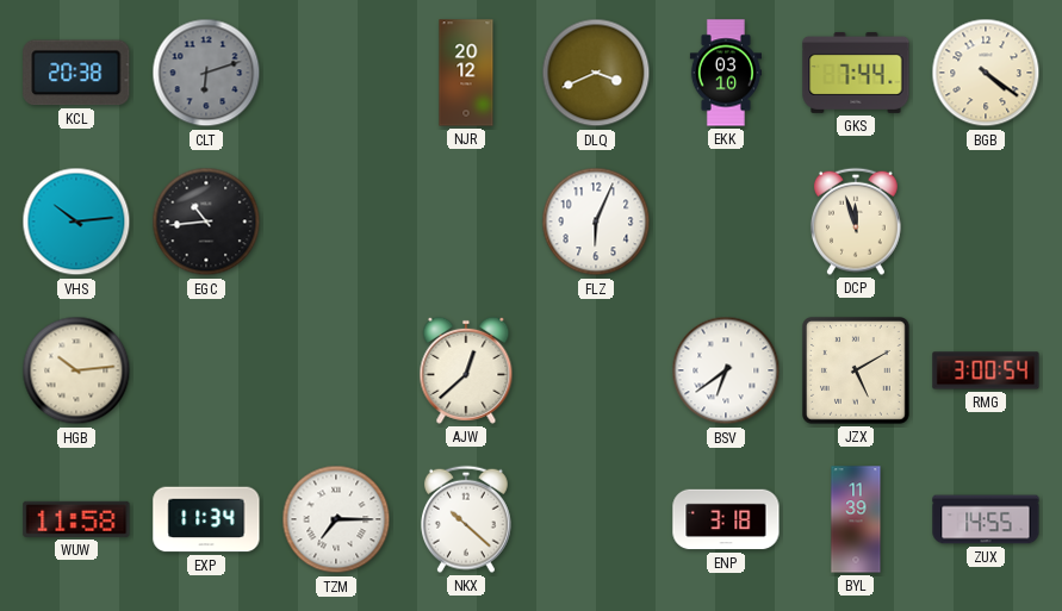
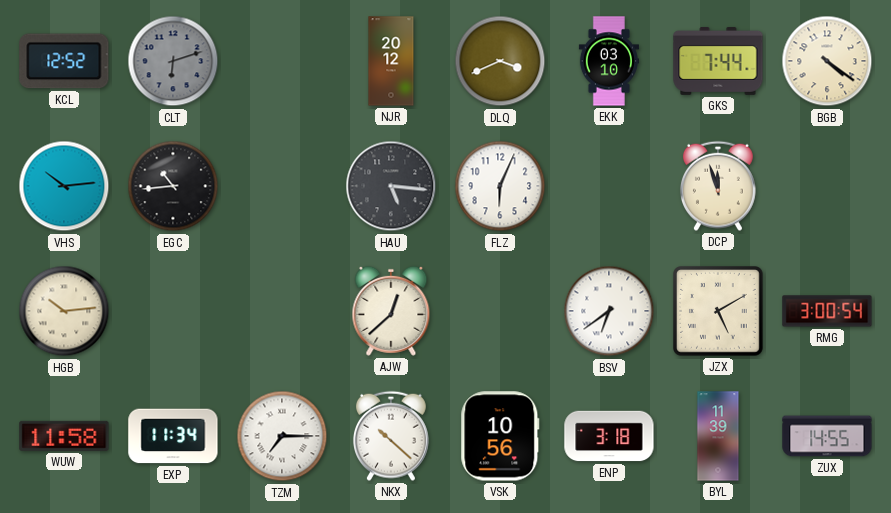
KCL: 20:38 -> 12:52
HAU: none -> 5:16
VSK: none -> 10:56
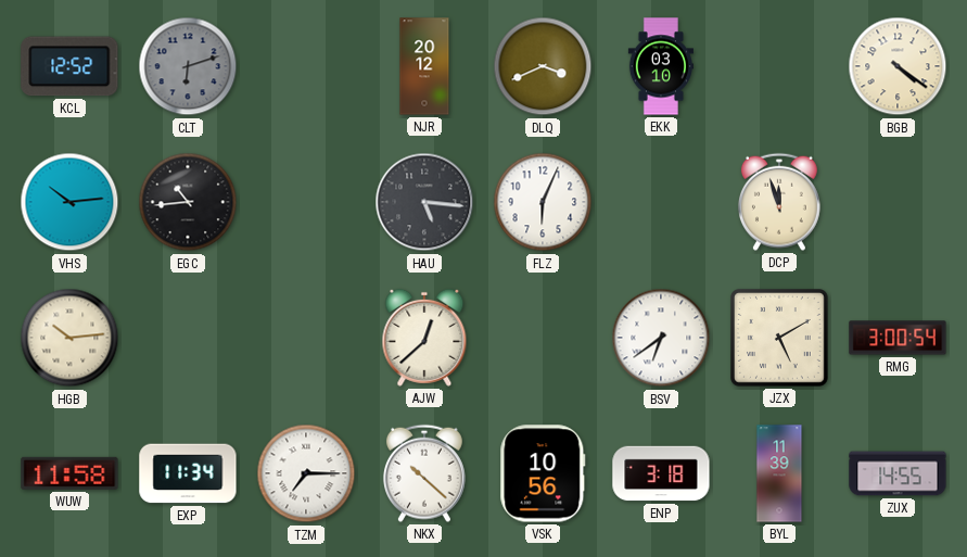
GKS: 7:44 -> none
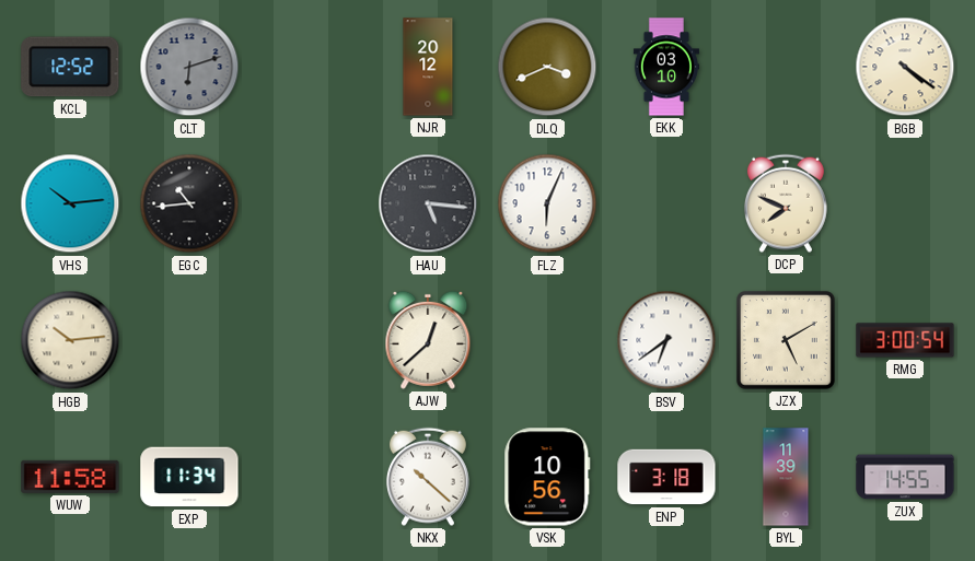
DCP: 11:57 -> 7:49
TZM: 7:15 -> none
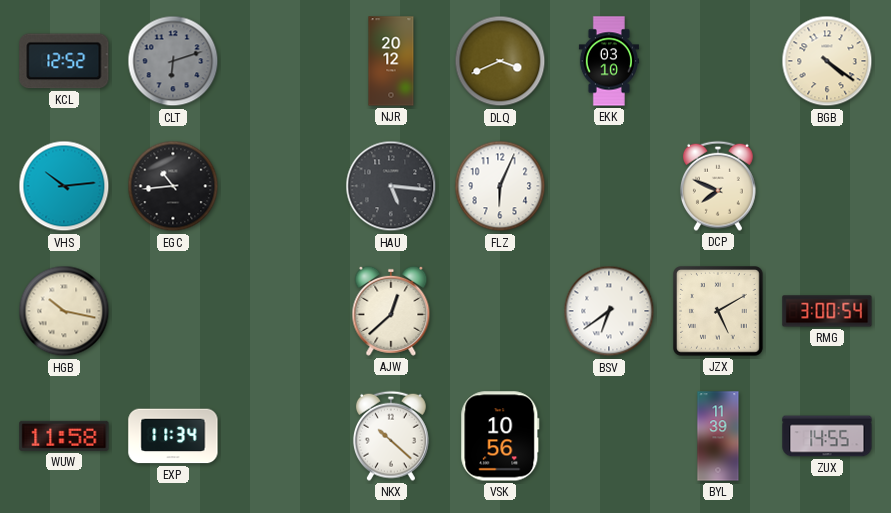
HGB: 10:14 -> 10:17
ENP: 3:18 -> none
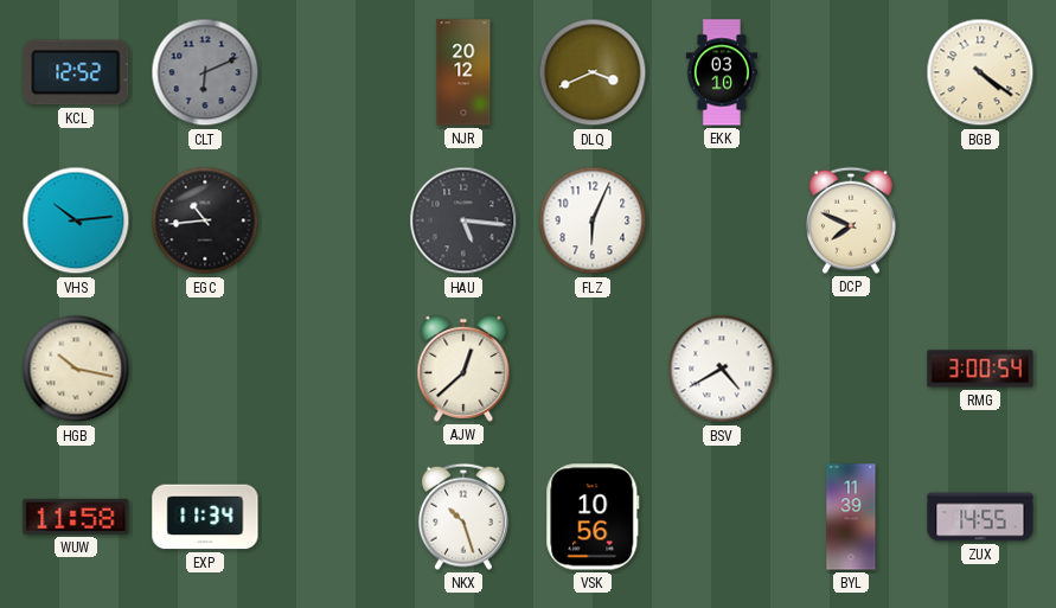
CLT: 6:12 -> 6:11
BSV: 6:39 -> 4:40
JZX: 5:10 -> none
NKX: 10:22 -> 10:27
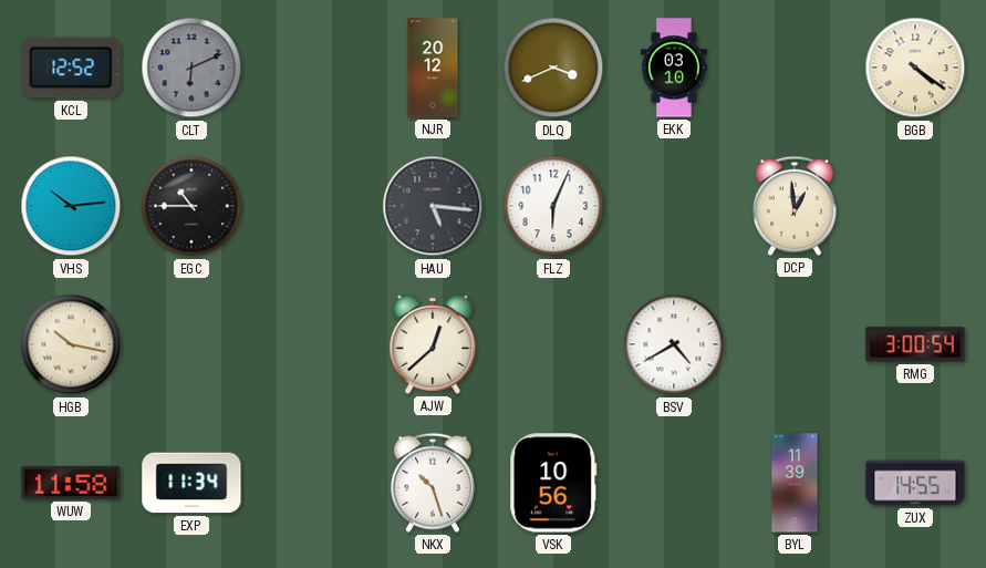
EGC: 10:44 -> 10:45
DCP: 7:49 -> 12:59
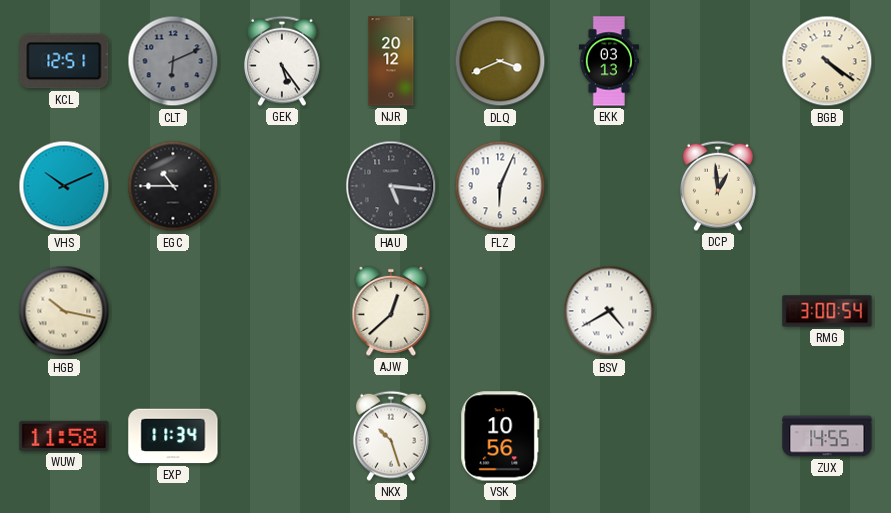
KCL: 12:52 -> 12:51
GEK: none -> 5:24
EKK: 03:10 -> 03:13
VHS: 10:14 -> 10:11
BYL: 11:39 -> none
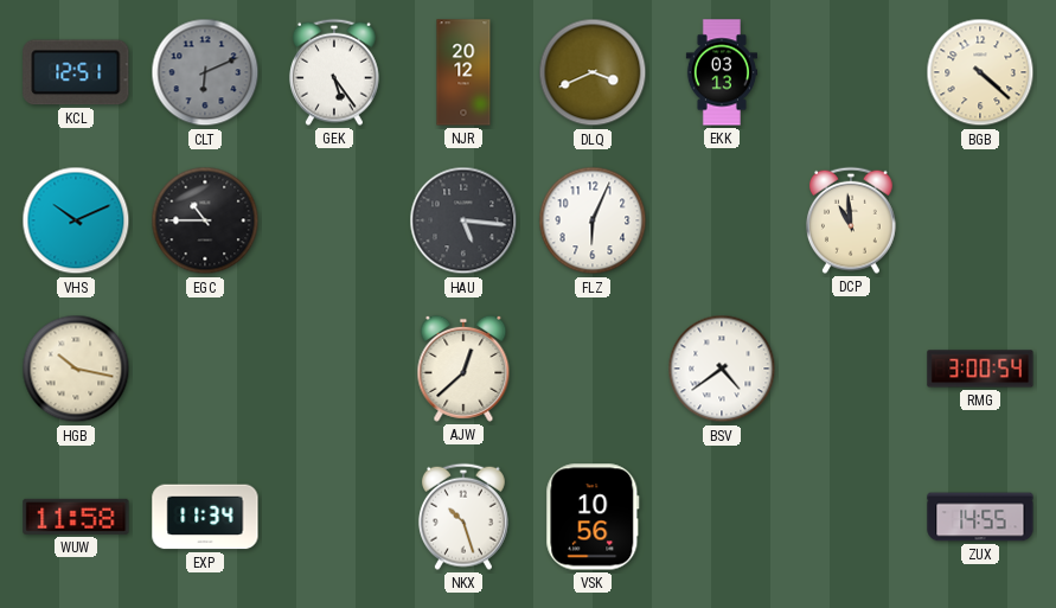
BGB: 4:21 -> 4:22
DCP: 12:59 -> 10:59
BSV: 4:40 -> 4:39
